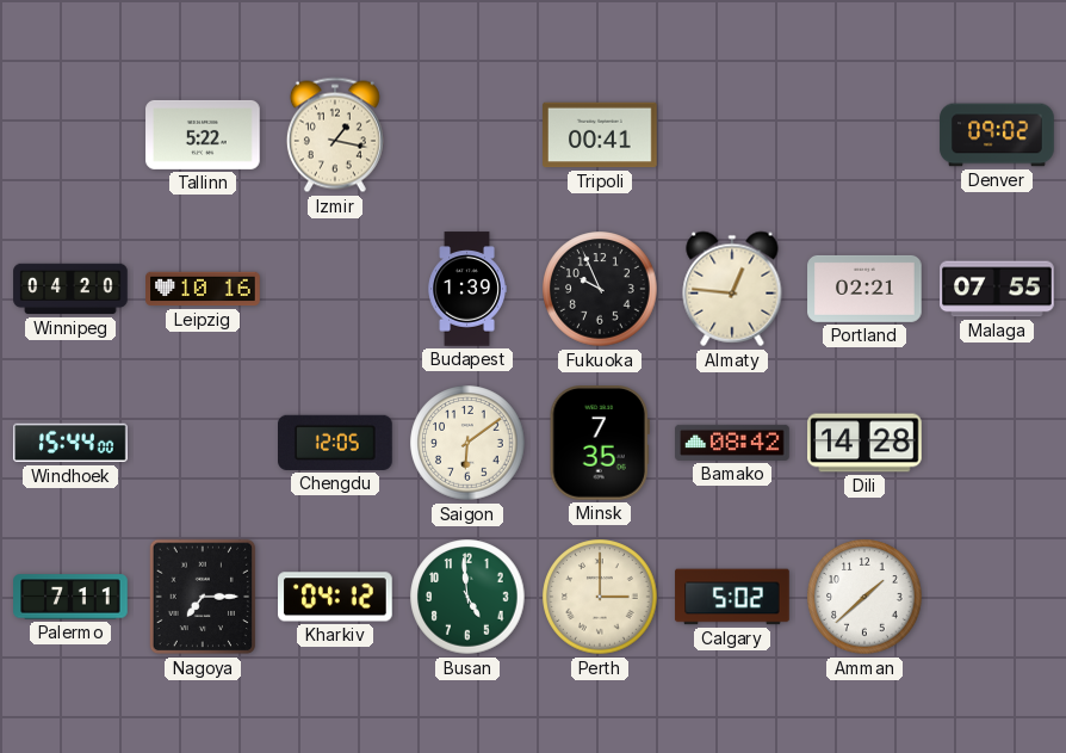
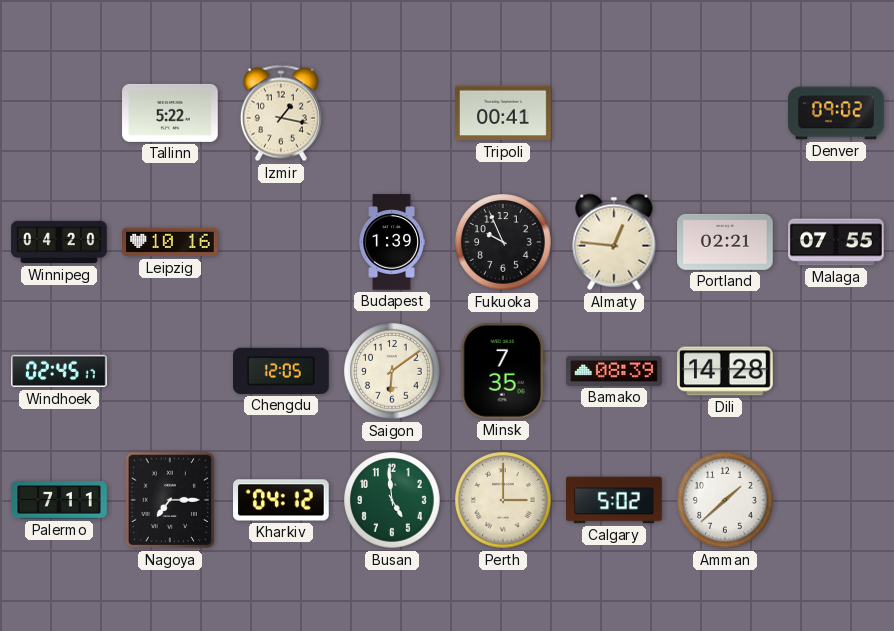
Windhoek: 15:44 -> 02:45
Bamako: 08:42 -> 08:39
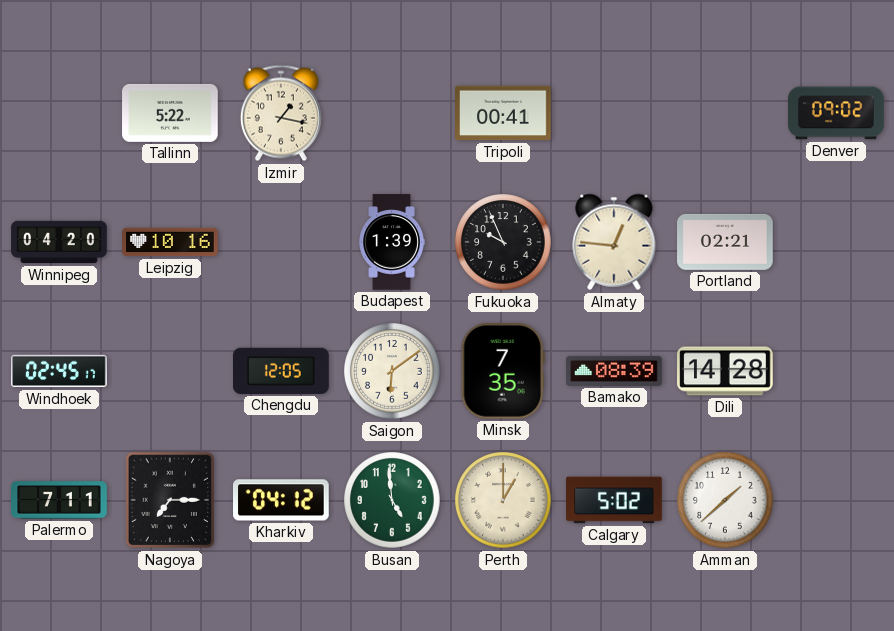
Malaga: 07:55 -> none
Perth: 3:00 -> 1:00
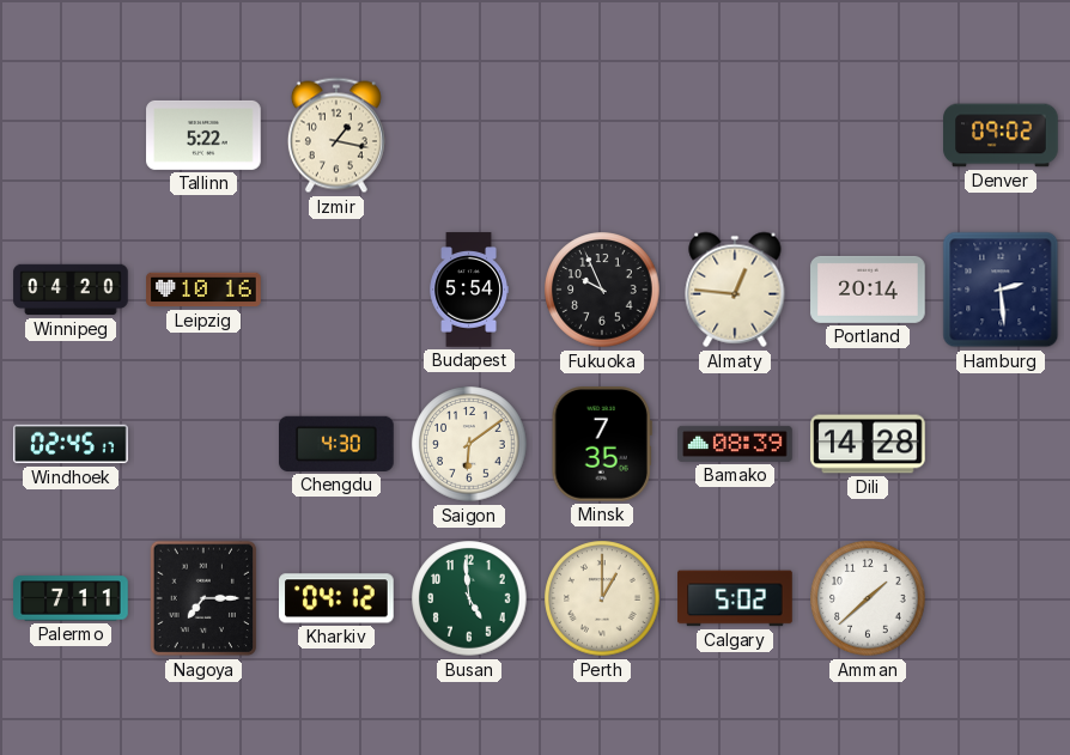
Tripoli: 00:41 -> none
Budapest: 1:39 -> 5:54
Portland: 02:21 -> 20:14
Hamburg: none -> 2:29
Chengdu: 12:05 -> 4:30
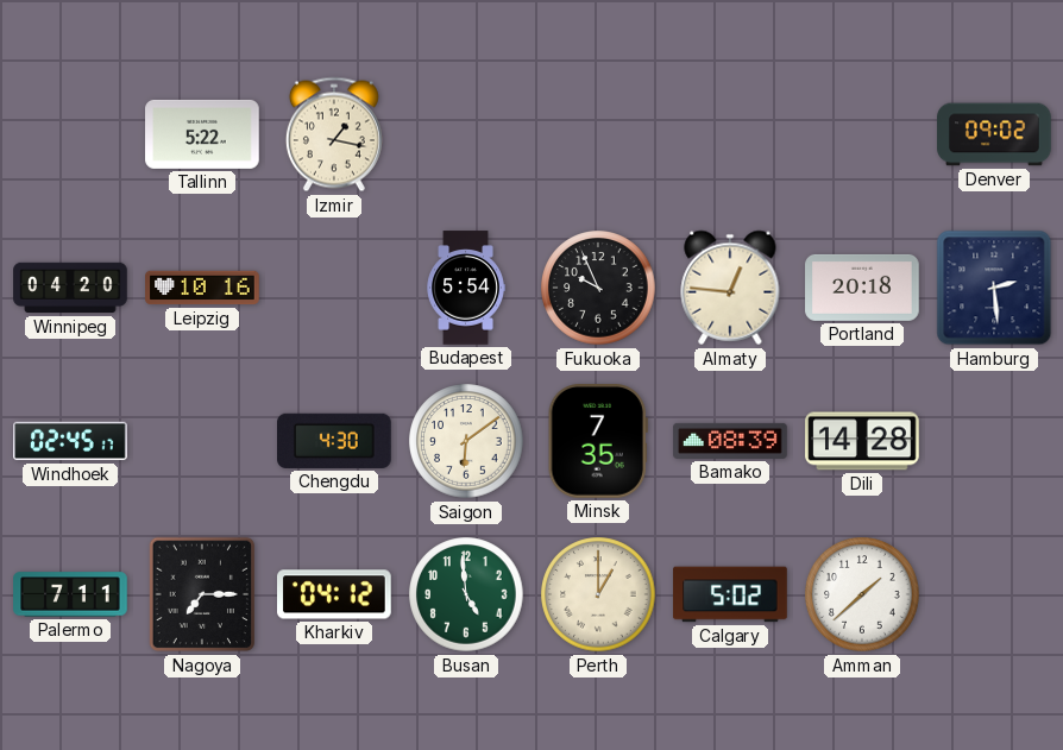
Portland: 20:14 -> 20:18
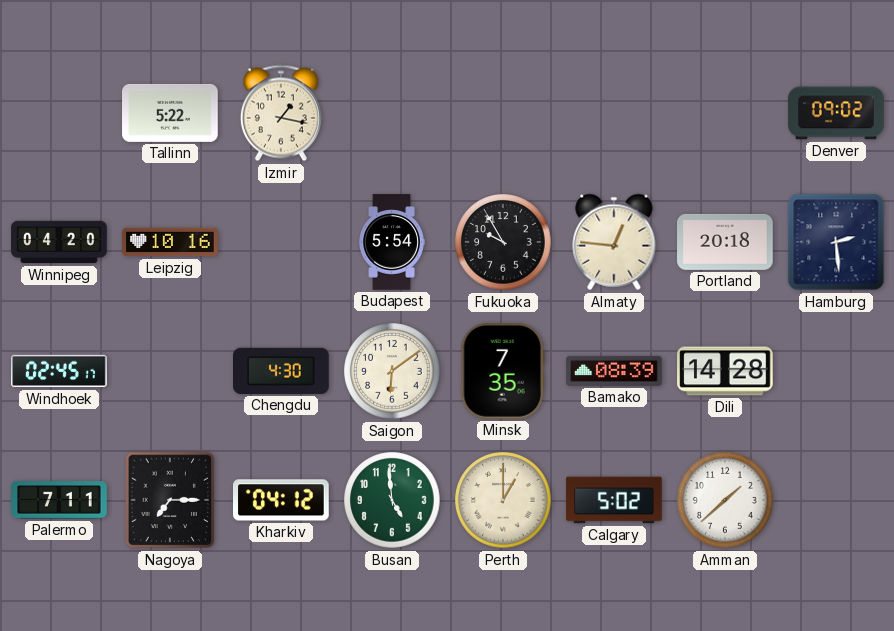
Fukuoka: 9:56 -> 9:55
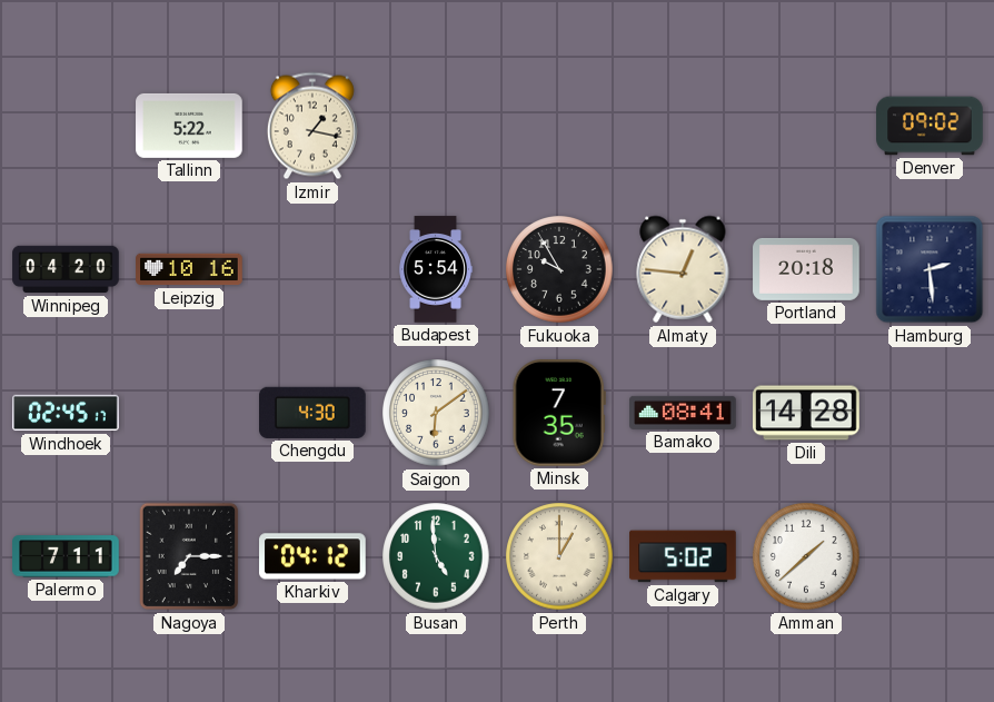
Bamako: 08:39 -> 08:41
